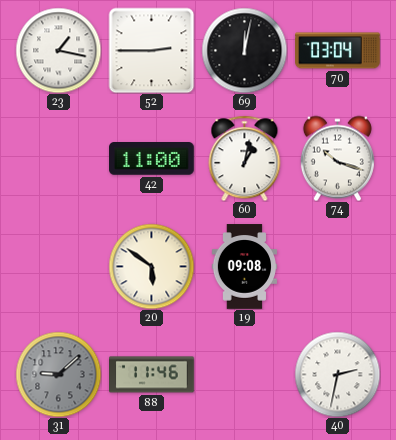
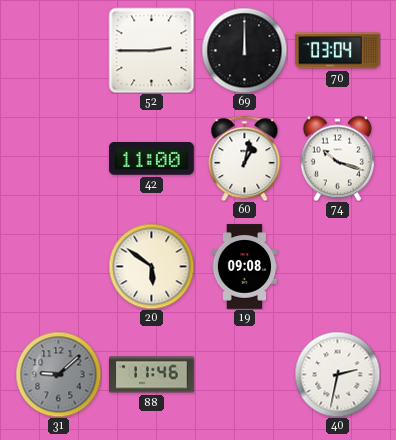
23: 1:17 -> none
69: 12:02 -> 12:00
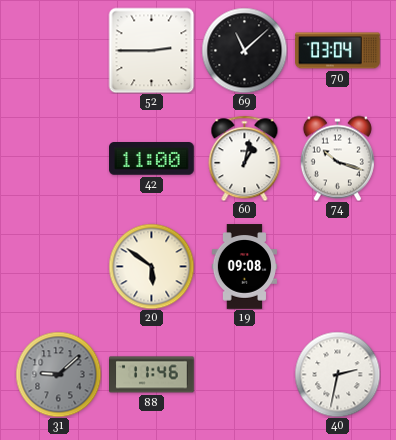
69: 12:00 -> 11:08
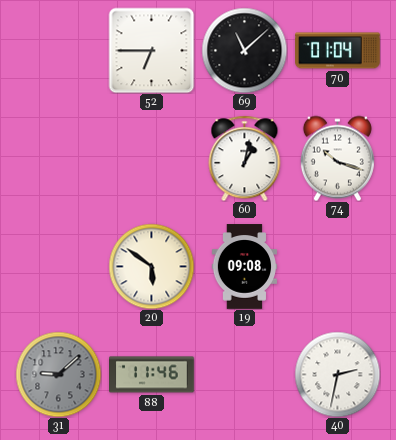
52: 2:45 -> 6:45
70: 03:04 -> 01:04
42: 11:00 -> none
